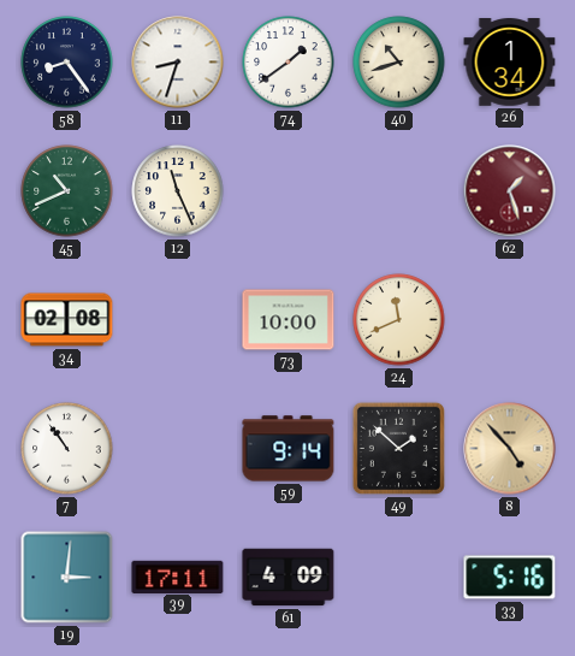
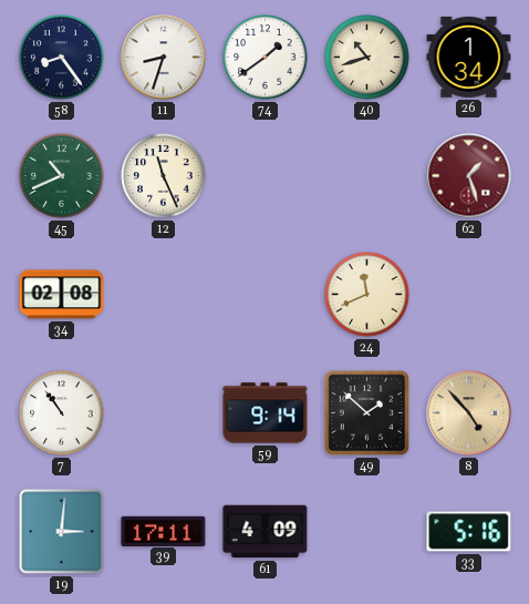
73: 10:00 -> none
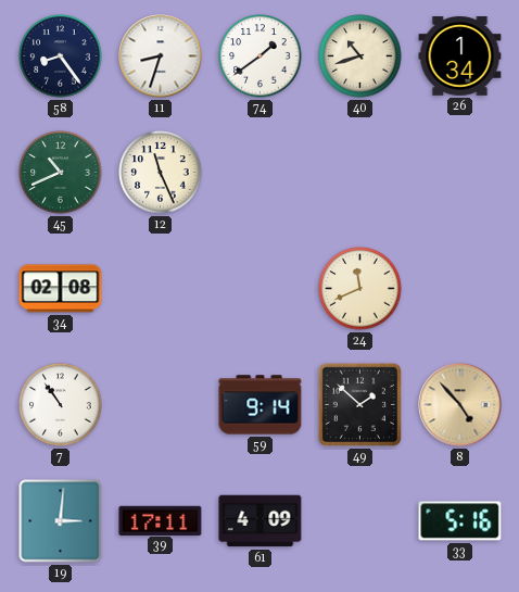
62: 1:27 -> none
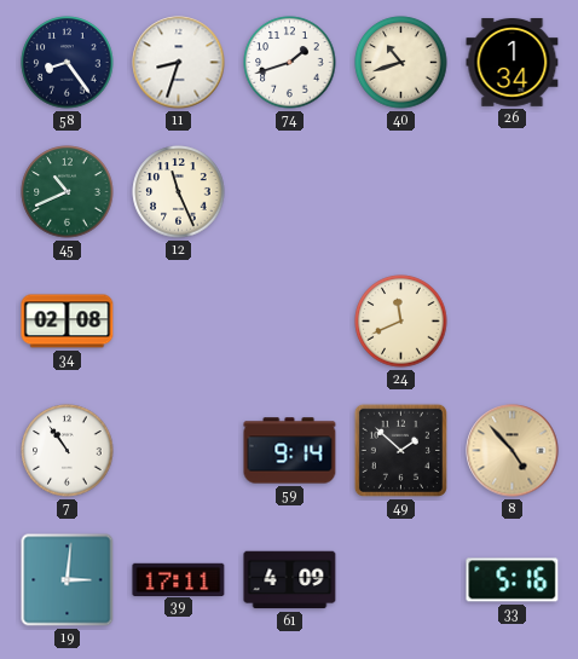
74: 1:39 -> 1:42
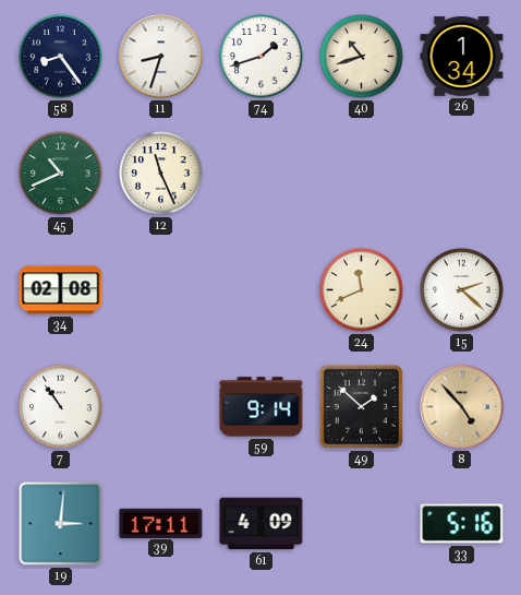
15: none -> 2:22
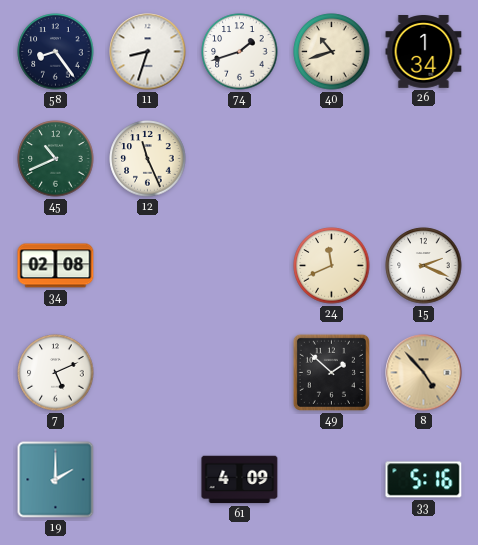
15: 2:22 -> 2:19
7: 10:54 -> 5:11
59: 9:14 -> none
19: 3:01 -> 2:00
39: 17:11 -> none
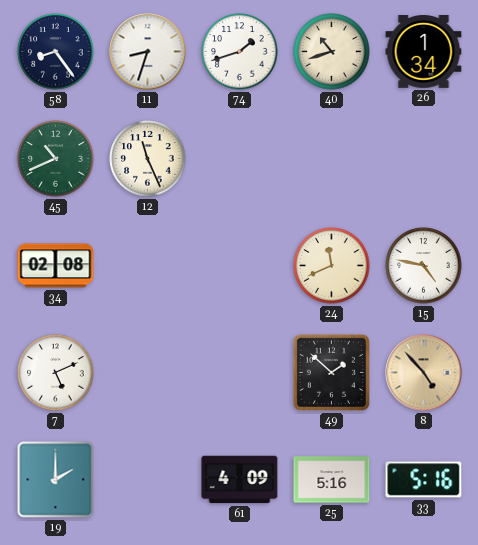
15: 2:19 -> 4:47
25: none -> 5:16
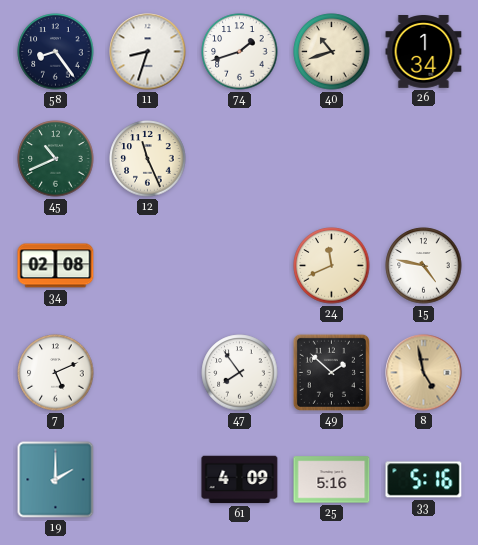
47: none -> 7:54
8: 4:53 -> 4:58
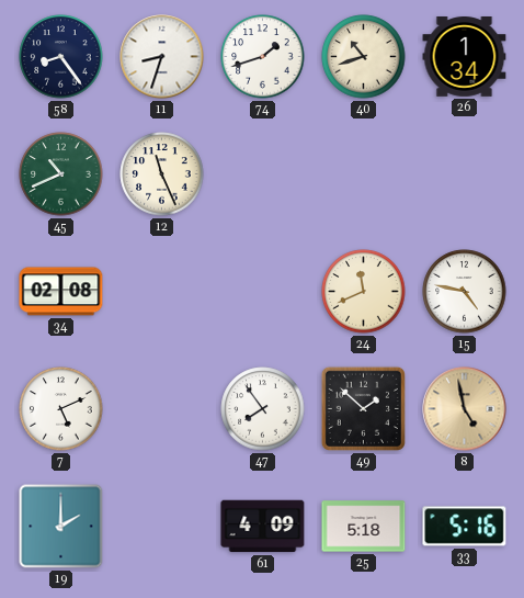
25: 5:16 -> 5:18
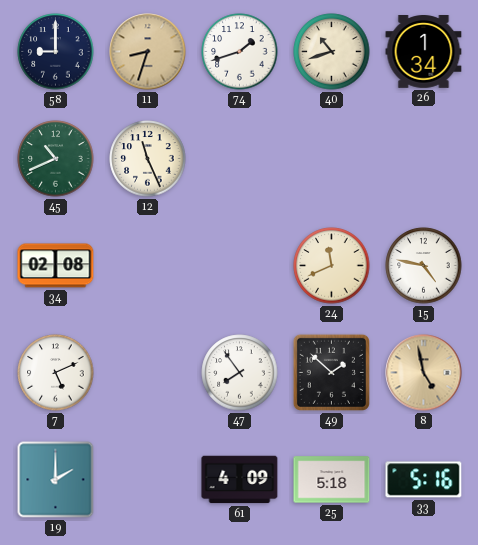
58: 8:24 -> 9:00
11 dial: white -> champagne
